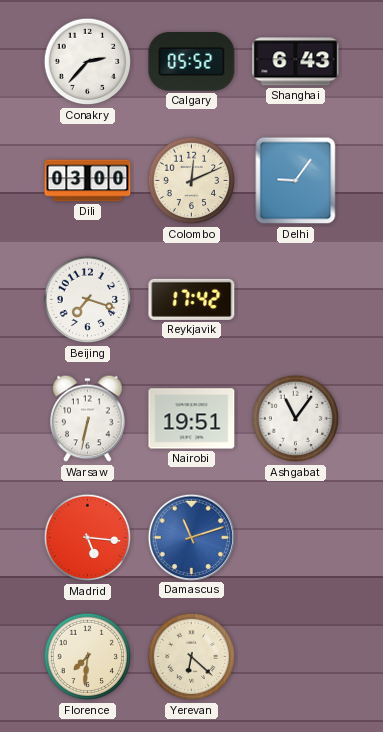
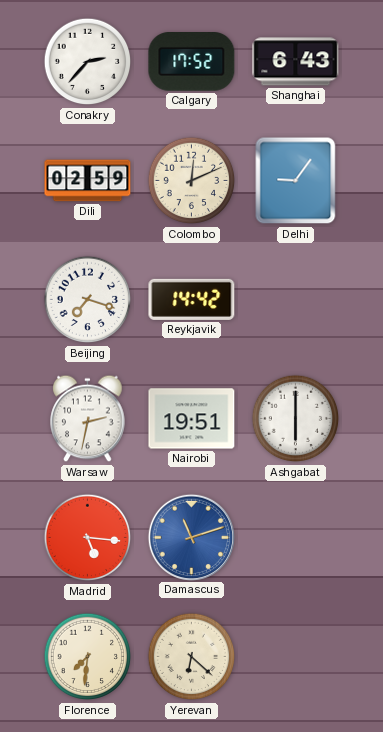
Calgary: 05:52 -> 17:52
Dili: 03:00 -> 02:59
Reykjavik: 17:42 -> 14:42
Warsaw: 6:32 -> 2:32
Ashgabat: 11:06 -> 6:00
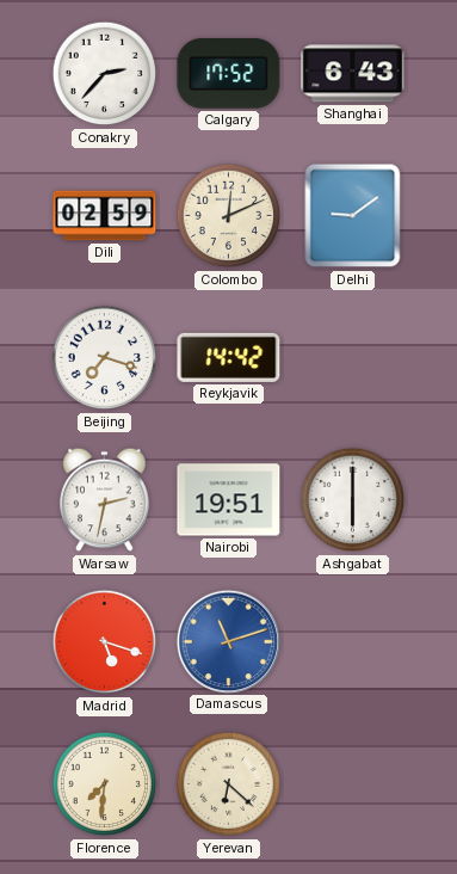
Delhi: 9:06 -> 9:09
Madrid: 5:16 -> 5:18
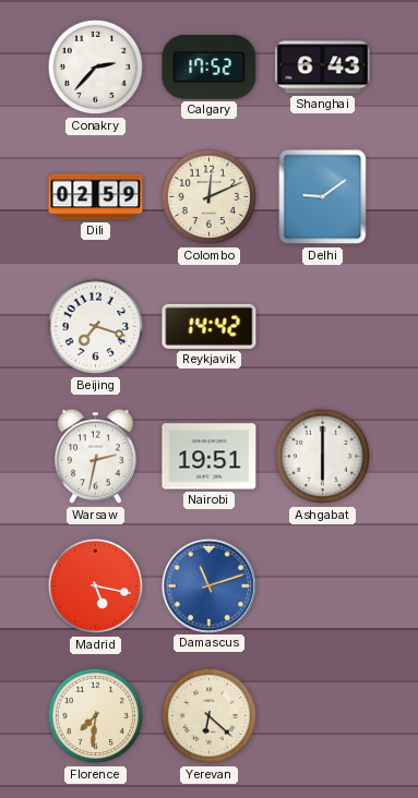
Madrid: 5:18 -> 5:17
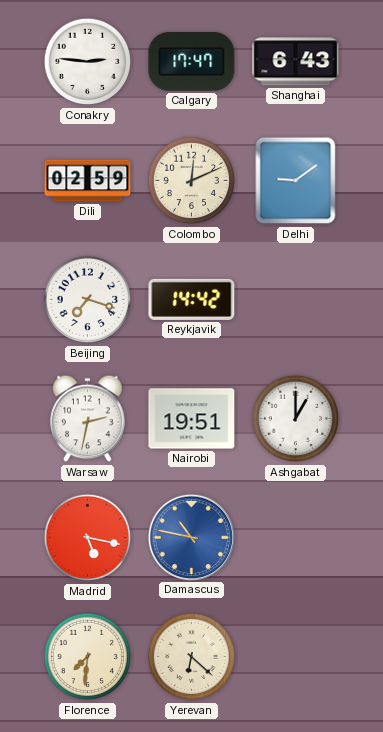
Conakry: 2:37 -> 2:46
Calgary: 17:52 -> 17:47
Ashgabat: 6:00 -> 1:00
Damascus: 11:12 -> 10:47
